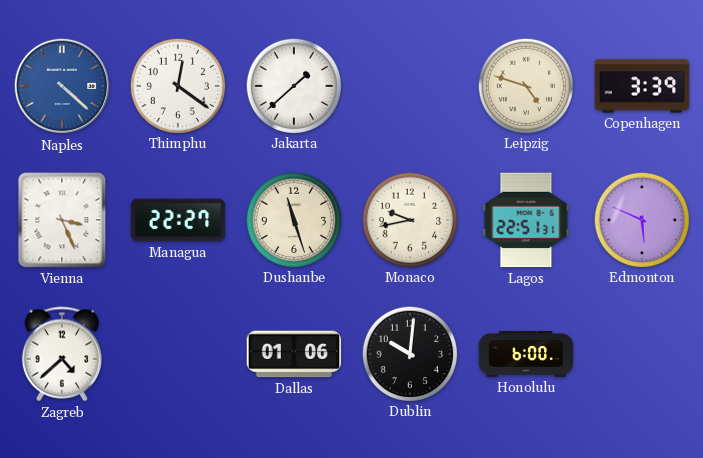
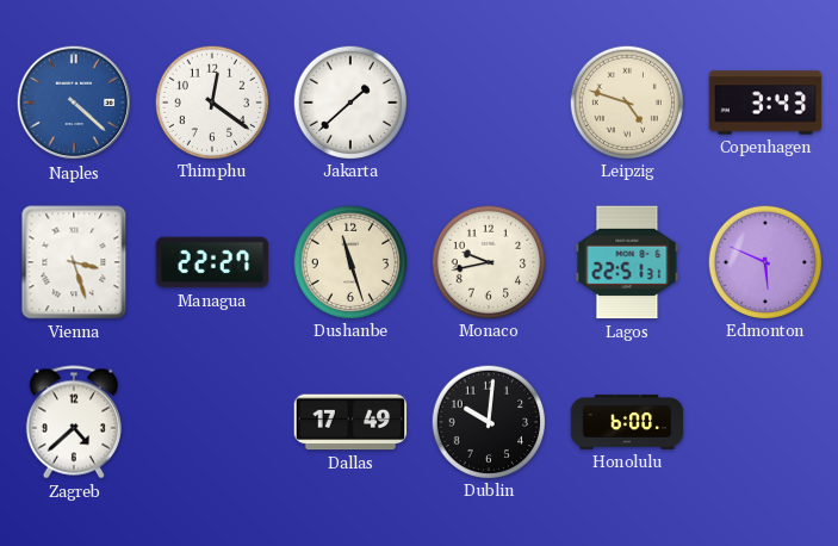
Copenhagen: 3:39 -> 3:43
Vienna: 3:26 -> 3:27
Dallas: 01:06 -> 17:49
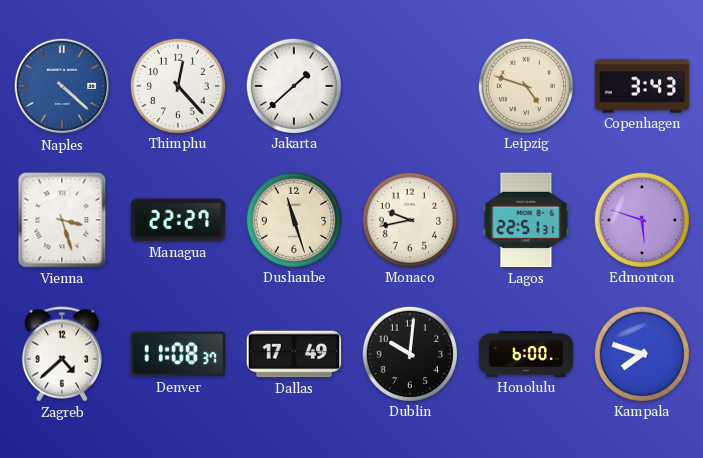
Thimphu: 12:21 -> 12:23
Edmonton: 5:49 -> 5:48
Denver: none -> 11:08
Kampala: none -> 7:48
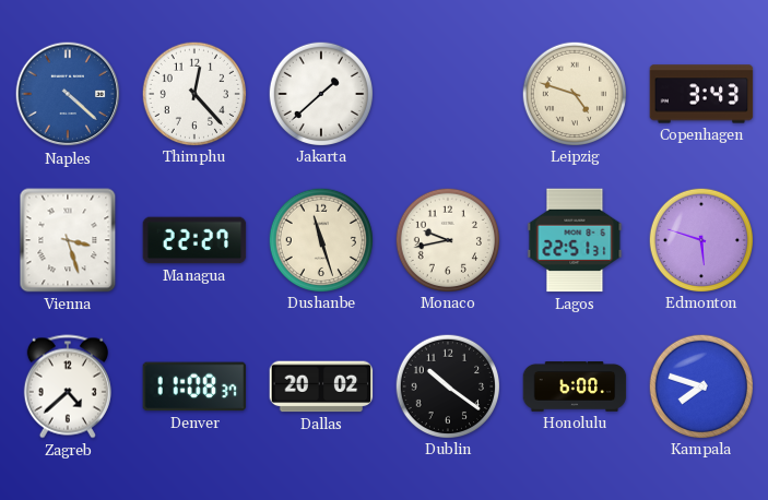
Dallas: 17:49 -> 20:02
Dublin: 10:01 -> 10:21
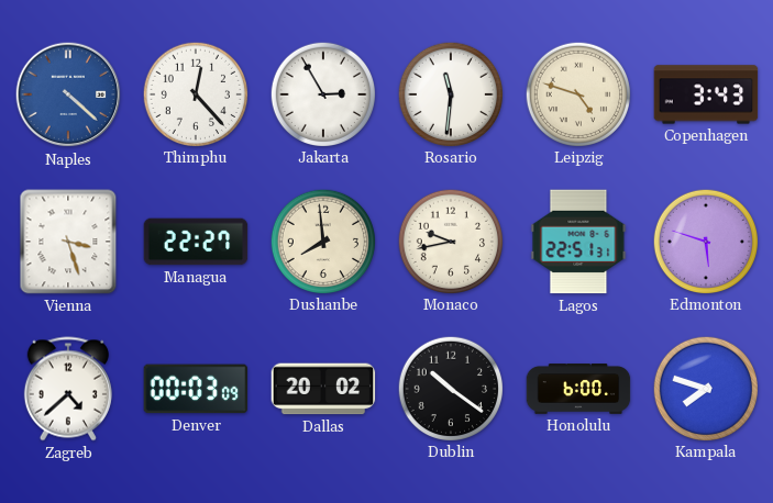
Jakarta: 1:38 -> 2:55
Rosario: none -> 11:31
Dushanbe: 11:27 -> 7:59
Denver: 11:08 -> 00:03
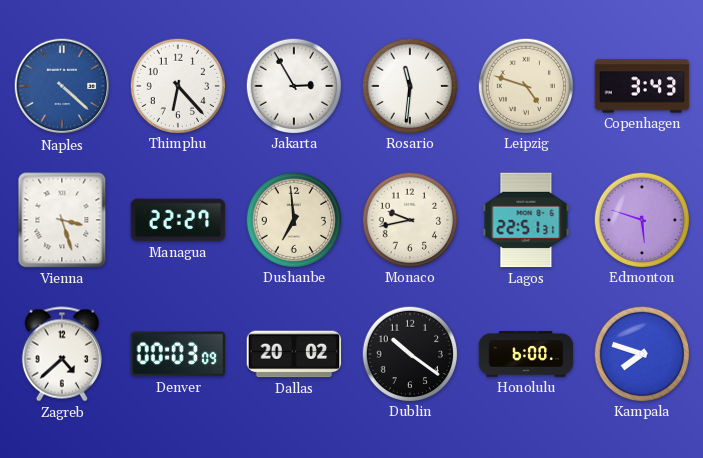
Thimphu: 12:23 -> 6:23
Dushanbe: 7:59 -> 6:59
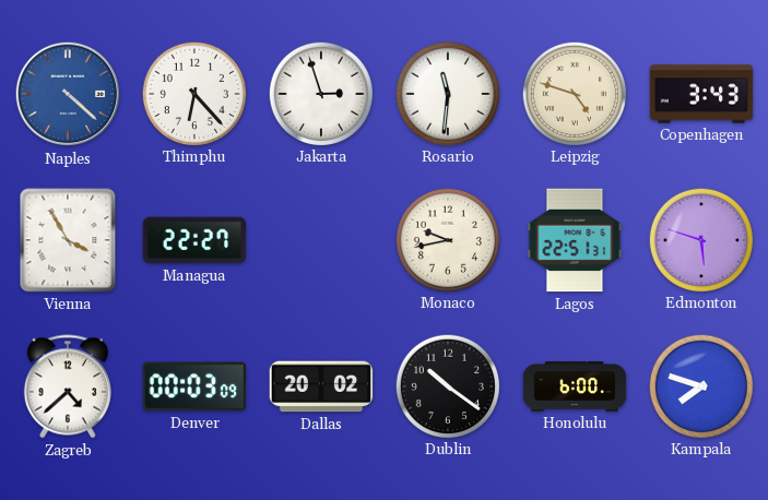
Jakarta: 2:55 -> 2:57
Vienna: 3:27 -> 3:55
Dushanbe: 6:59 -> none
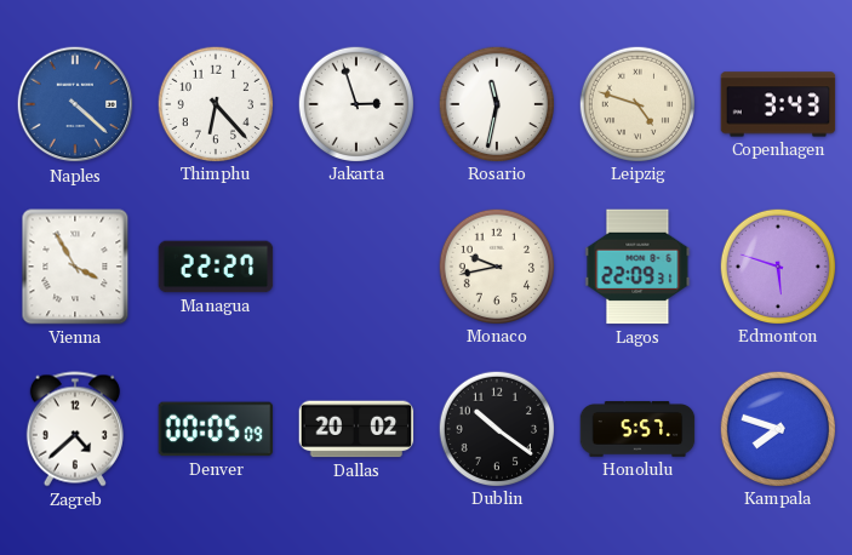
Rosario: 11:31 -> 11:32
Lagos: 22:51 -> 22:09
Denver: 00:03 -> 00:05
Honolulu: 6:00 -> 5:57
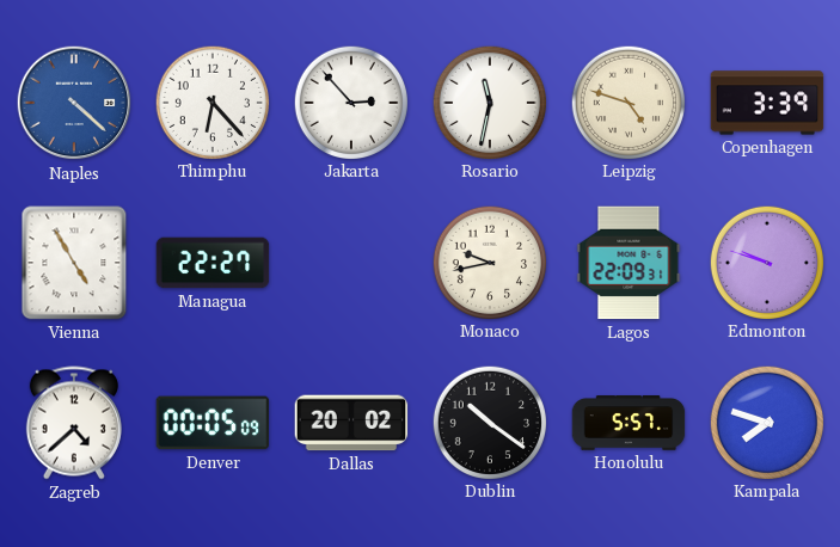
Jakarta: 2:57 -> 2:53
Copenhagen: 3:43 -> 3:39
Vienna: 3:55 -> 4:55
Edmonton: 5:48 -> 9:48
